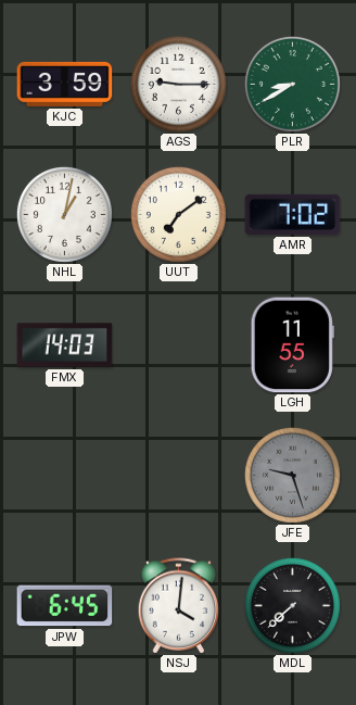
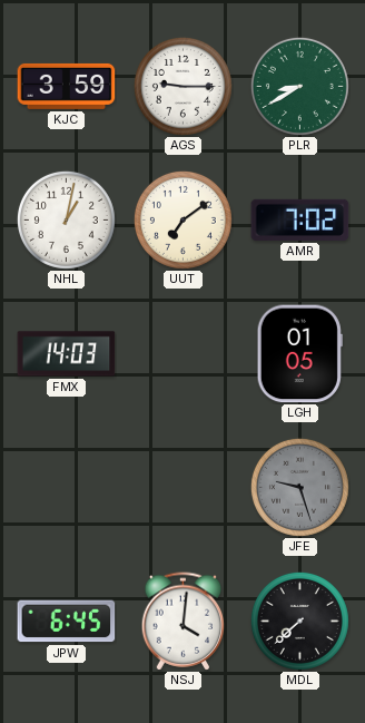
LGH: 11:55 -> 01:05
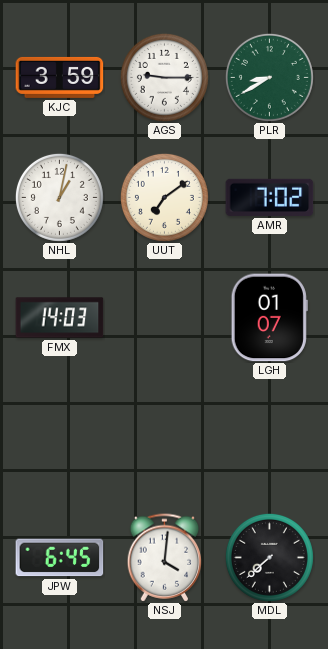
LGH: 01:05 -> 01:07
JFE: 9:27 -> none
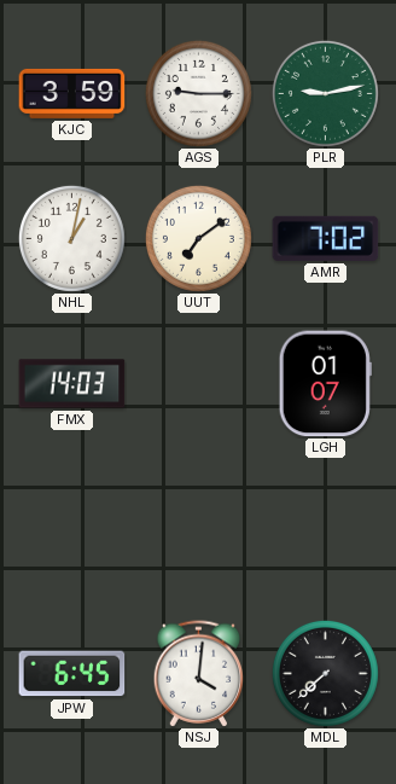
PLR: 8:40 -> 9:13
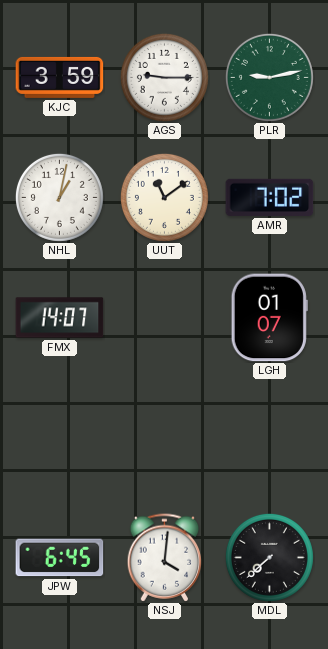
UUT: 7:09 -> 11:09
FMX: 14:03 -> 14:07
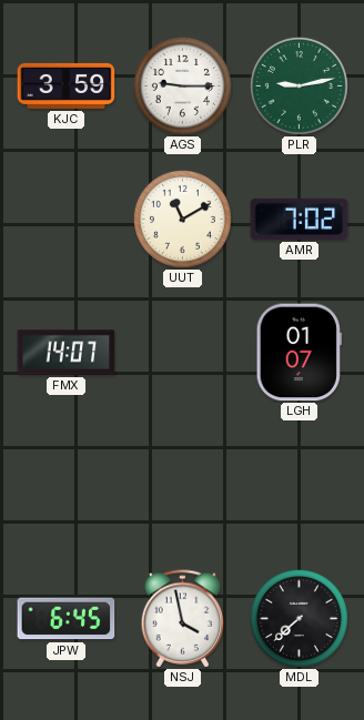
NHL: 1:02 -> none
UUT: 11:09 -> 11:10
NSJ: 4:01 -> 3:58
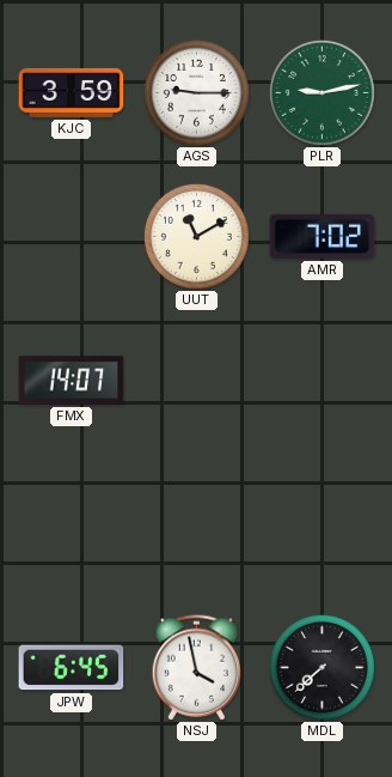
LGH: 01:07 -> none
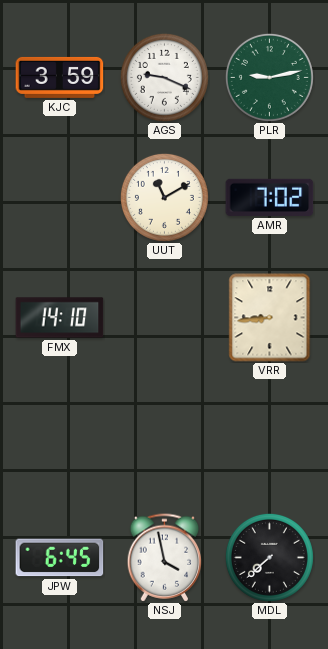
AGS: 9:15 -> 9:19
FMX: 14:07 -> 14:10
VRR: none -> 8:44
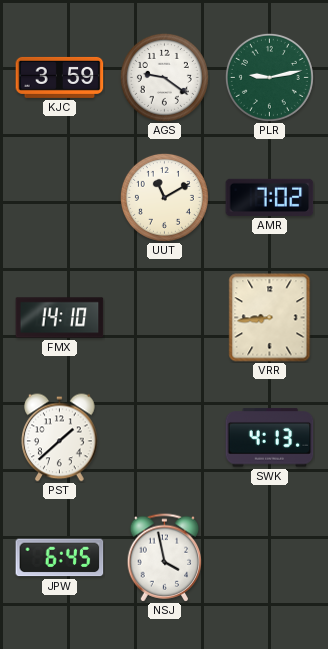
AGS: 9:19 -> 9:21
PST: none -> 1:38
SWK: none -> 4:13
MDL: 7:38 -> none
